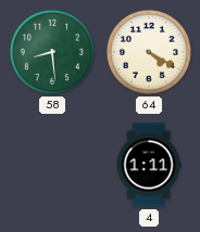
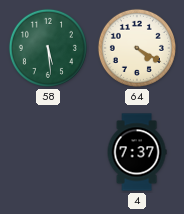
58: 8:29 -> 5:29
4: 1:11 -> 7:37
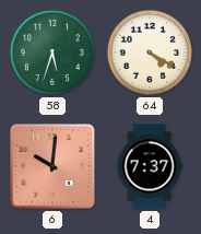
58: 5:29 -> 5:33
6: none -> 10:01
